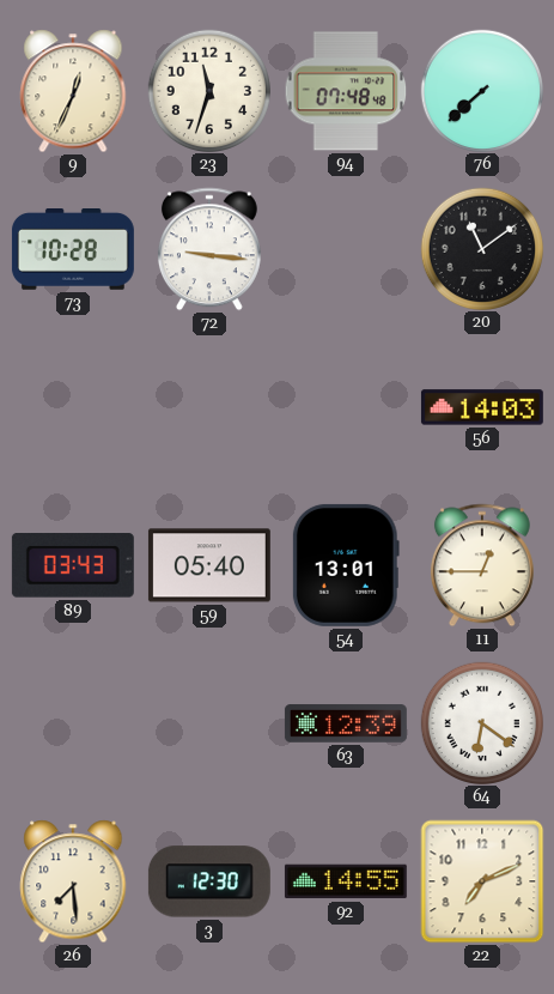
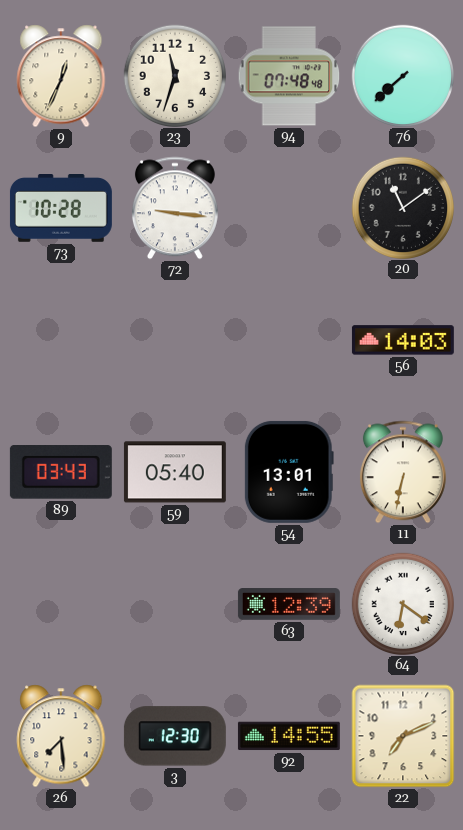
11: 12:45 -> 6:32
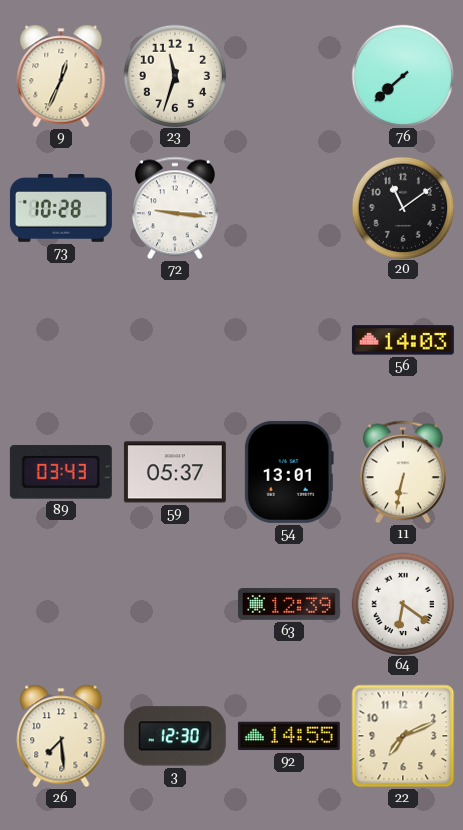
94: 07:48 -> none
59: 05:40 -> 05:37
